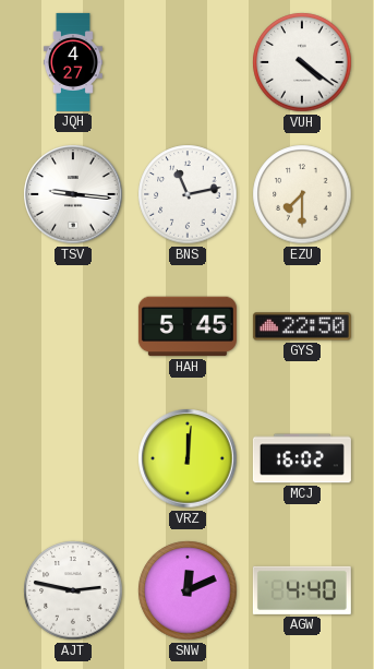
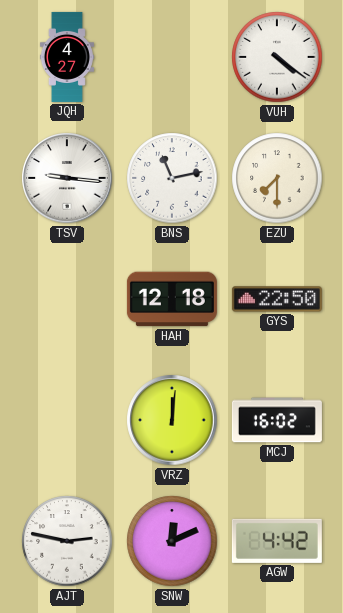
HAH: 5:45 -> 12:18
AGW: 4:40 -> 4:42
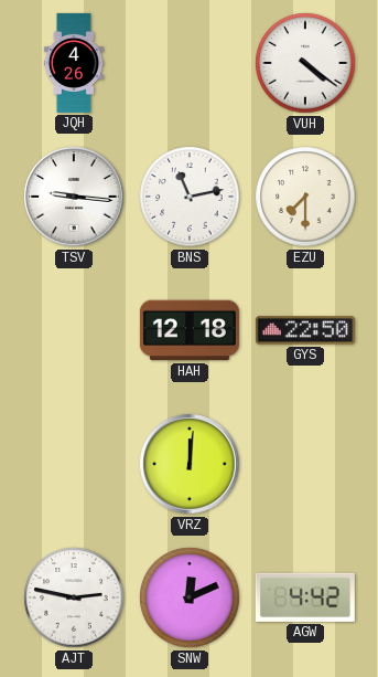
JQH: 4:27 -> 4:26
MCJ: 16:02 -> none
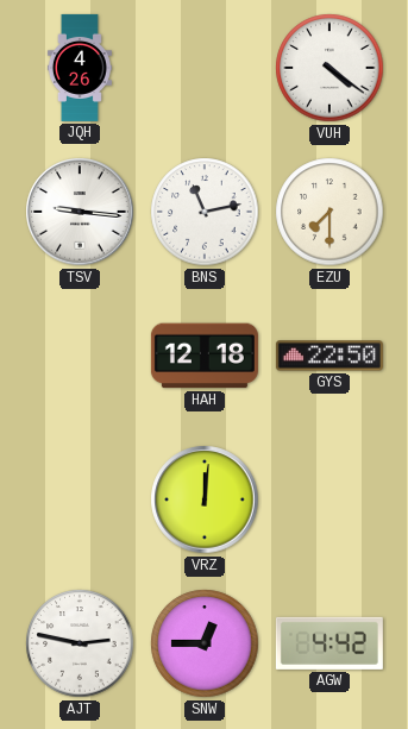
SNW: 12:11 -> 12:45
